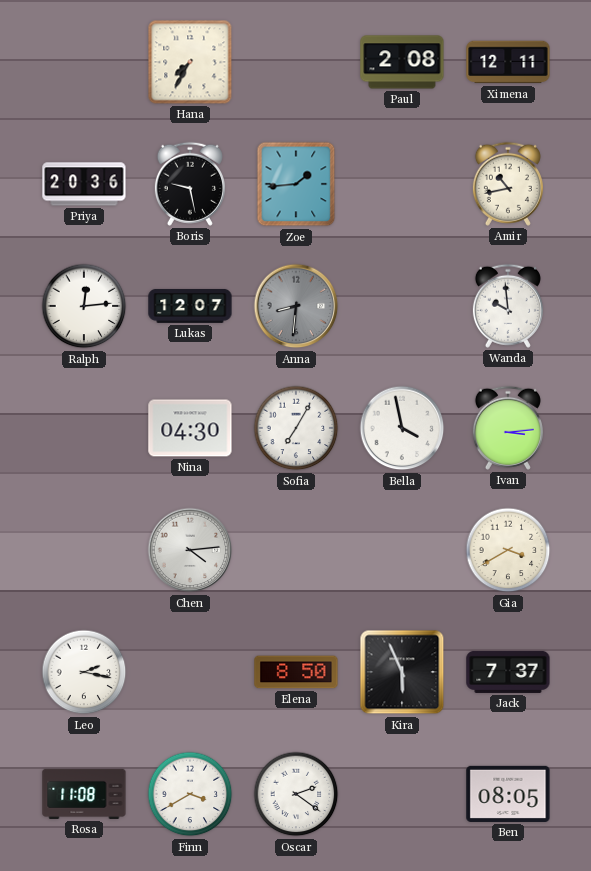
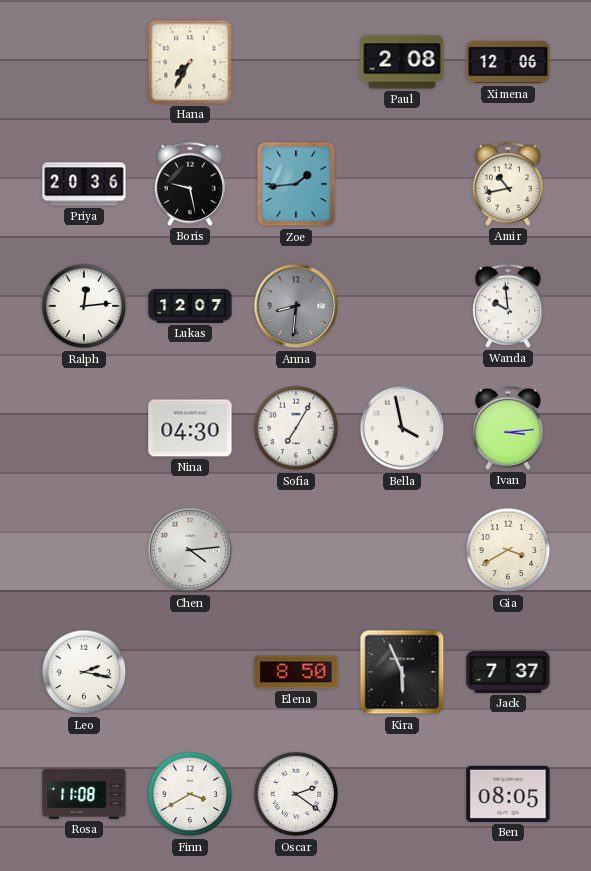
Ximena: 12:11 -> 12:06
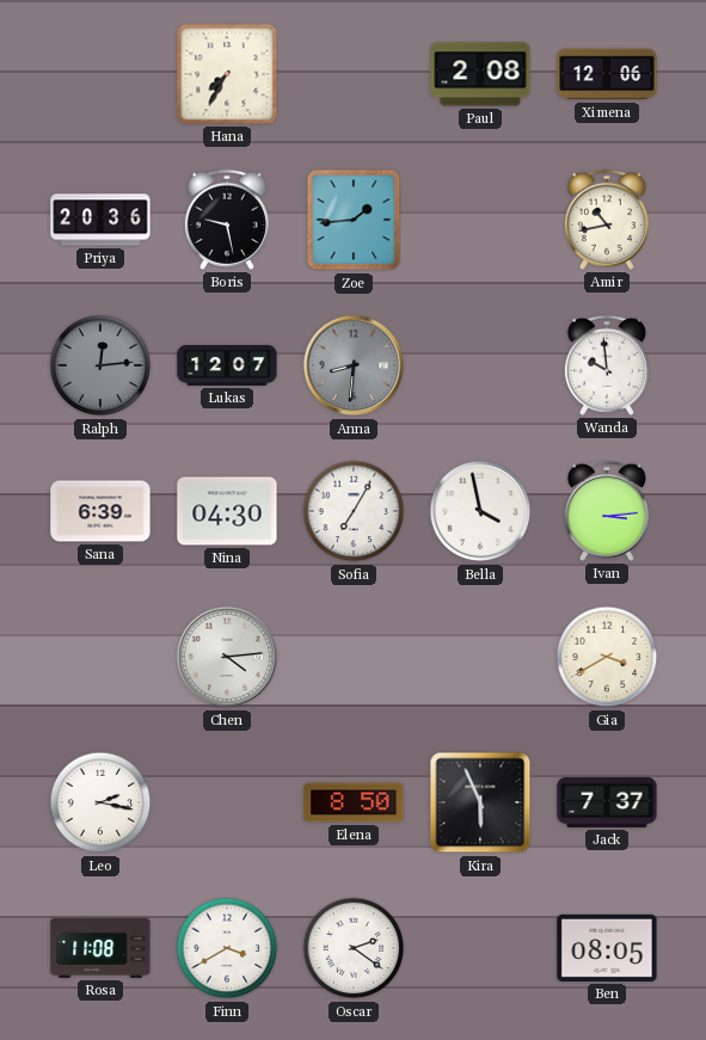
Ralph dial: white -> grey
Sana: none -> 6:39
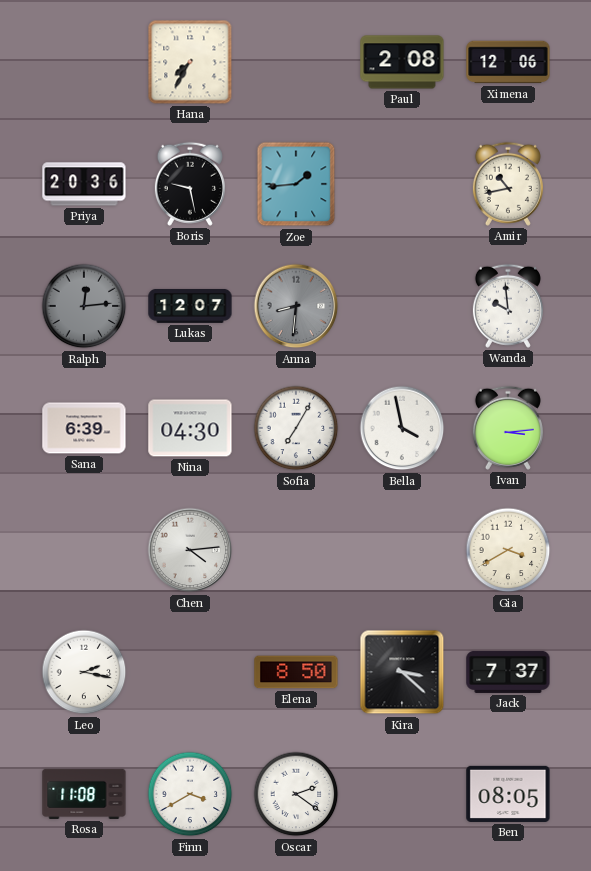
Kira: 5:56 -> 3:22
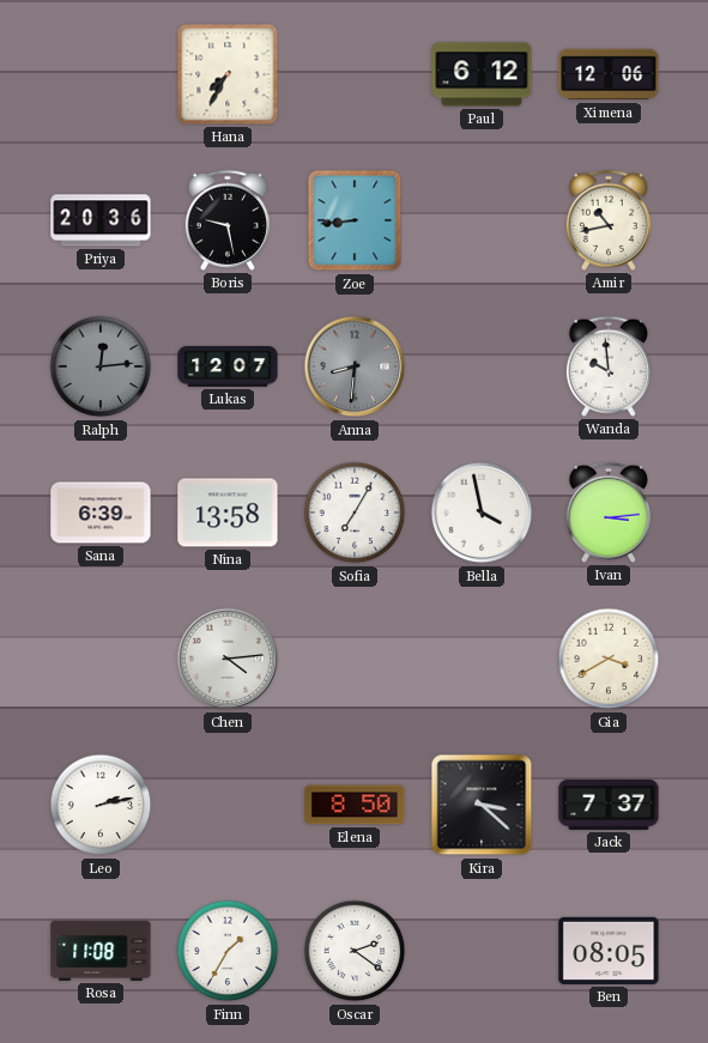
Paul: 2:08 -> 6:12
Zoe: 1:44 -> 8:44
Nina: 04:30 -> 13:58
Leo: 2:17 -> 2:13
Finn: 3:40 -> 1:35
